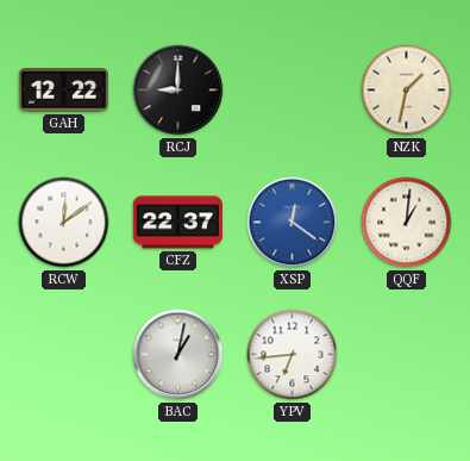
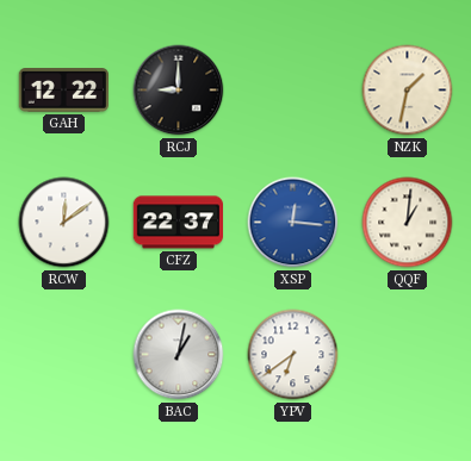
XSP: 12:21 -> 12:16
YPV: 6:44 -> 6:39
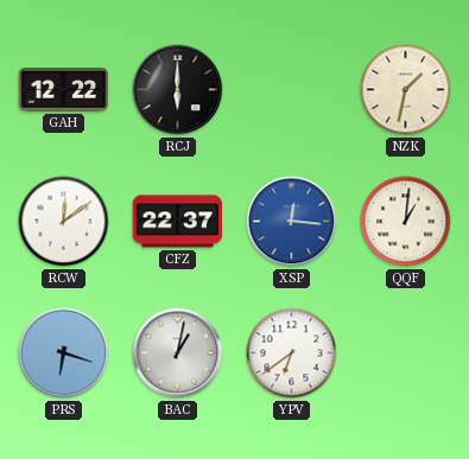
RCJ: 9:00 -> 6:00
PRS: none -> 6:18
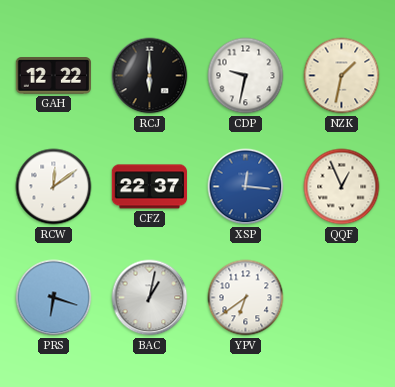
CDP: none -> 9:32
QQF: 1:01 -> 12:56
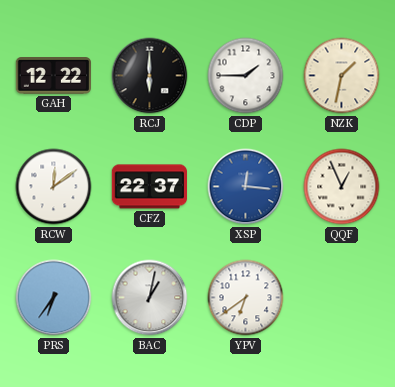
CDP: 9:32 -> 1:45
PRS: 6:18 -> 6:36
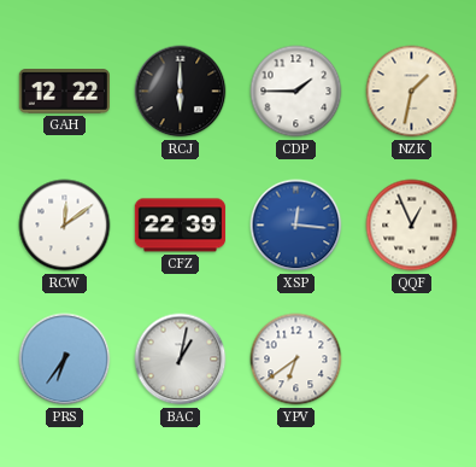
CFZ: 22:37 -> 22:39
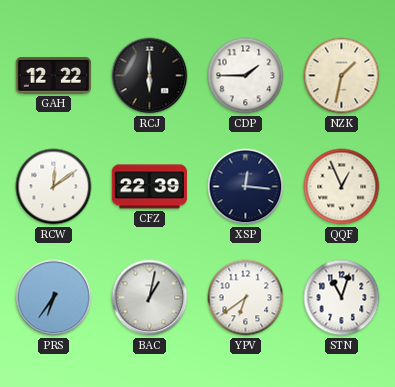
XSP dial: blue -> navy
STN: none -> 11:03
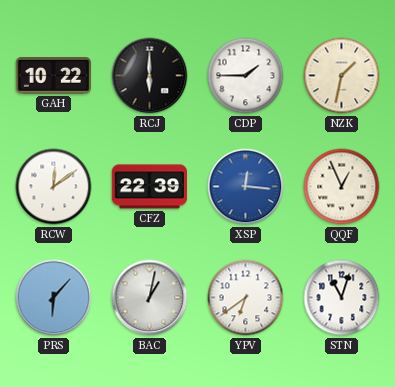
GAH: 12:22 -> 10:22
XSP dial: navy -> blue
PRS: 6:36 -> 6:07
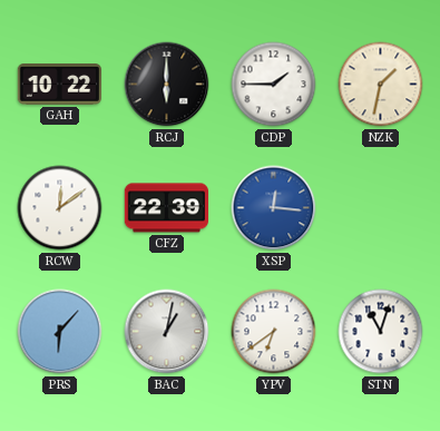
QQF: 12:56 -> none
